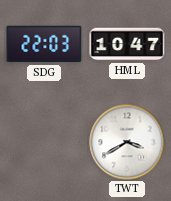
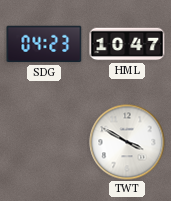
SDG: 22:03 -> 04:23
TWT: 3:40 -> 3:50
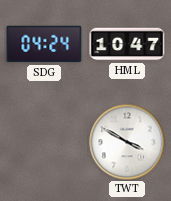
SDG: 04:23 -> 04:24
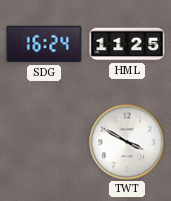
SDG: 04:24 -> 16:24
HML: 10:47 -> 11:25
